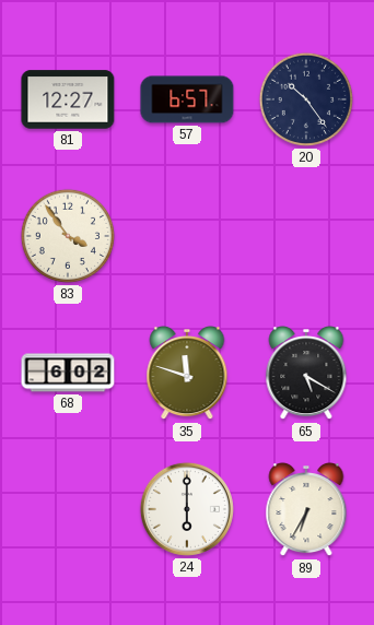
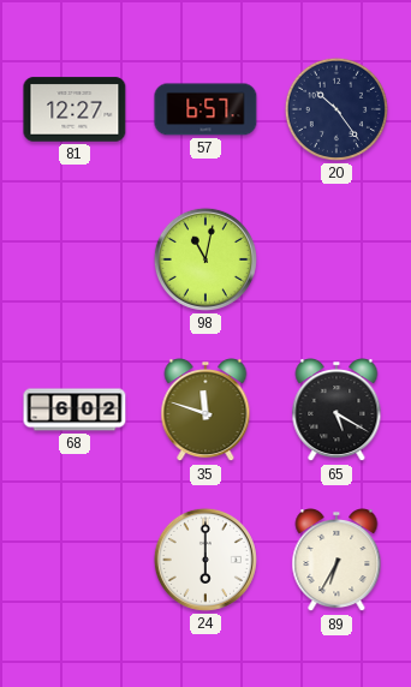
83: 3:54 -> none
98: none -> 11:02
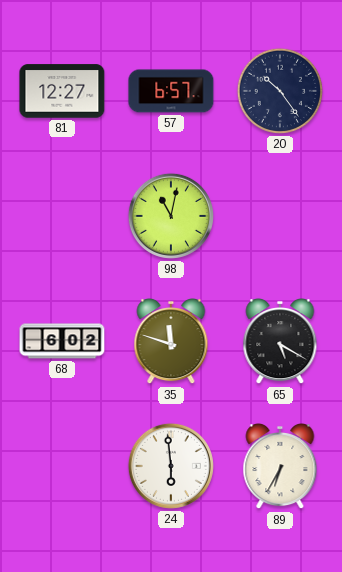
24: 6:00 -> 5:59
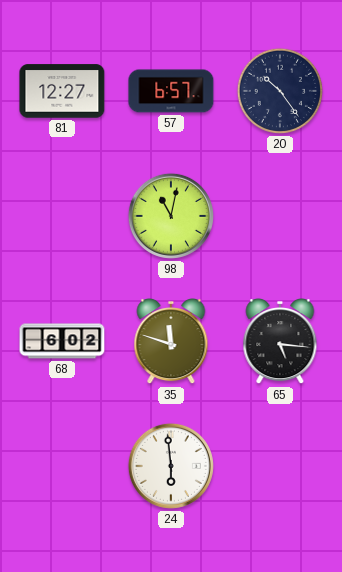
65: 5:20 -> 5:16
89: 6:35 -> none
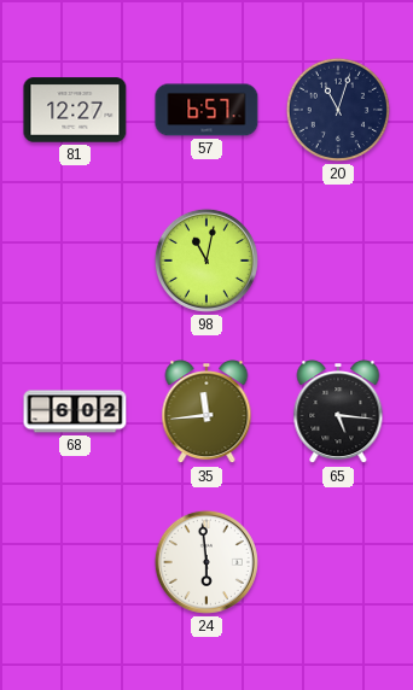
20: 10:24 -> 11:03
35: 11:48 -> 11:44
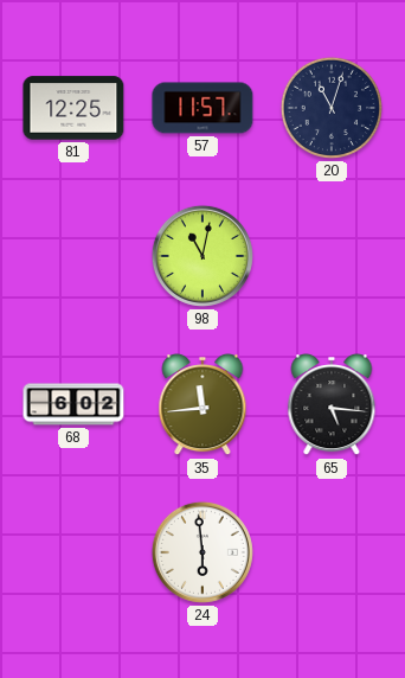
81: 12:27 -> 12:25
57: 6:57 -> 11:57
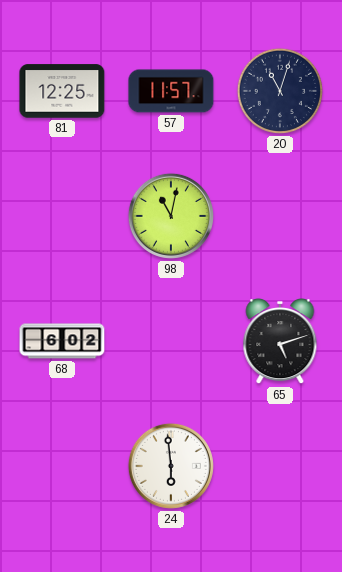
35: 11:44 -> none
65: 5:16 -> 5:12
